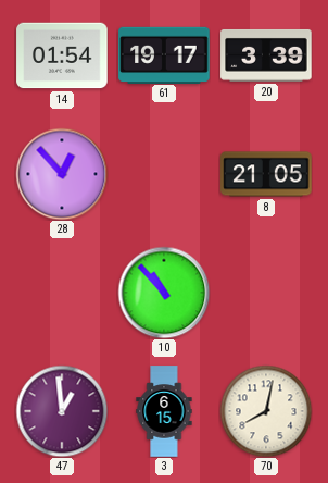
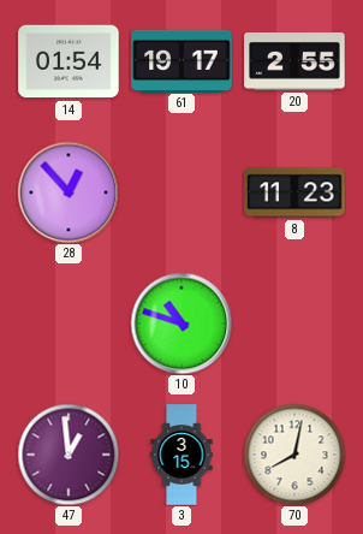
20: 3:39 -> 2:55
8: 21:05 -> 11:23
10: 10:53 -> 10:48
3: 6:15 -> 3:15
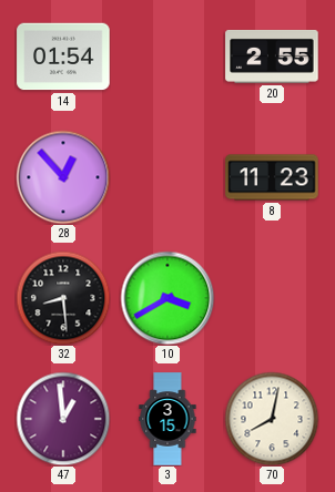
61: 19:17 -> none
32: none -> 8:29
10: 10:48 -> 3:40
